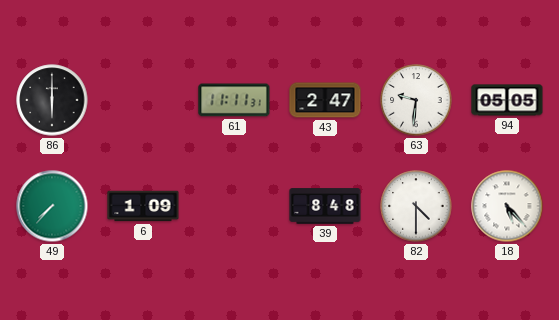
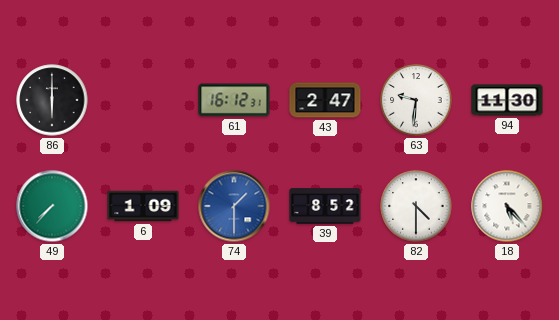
61: 11:11 -> 16:12
94: 05:05 -> 11:30
74: none -> 1:30
39: 8:48 -> 8:52
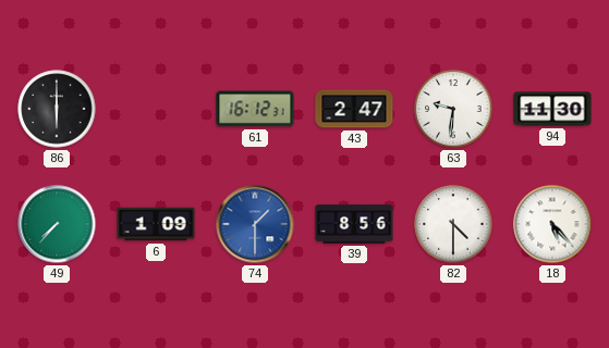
39: 8:52 -> 8:56
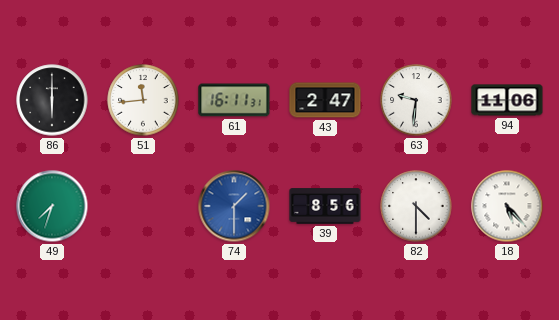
51: none -> 11:44
61: 16:12 -> 16:11
94: 11:30 -> 11:06
49: 7:37 -> 7:33
6: 1:09 -> none
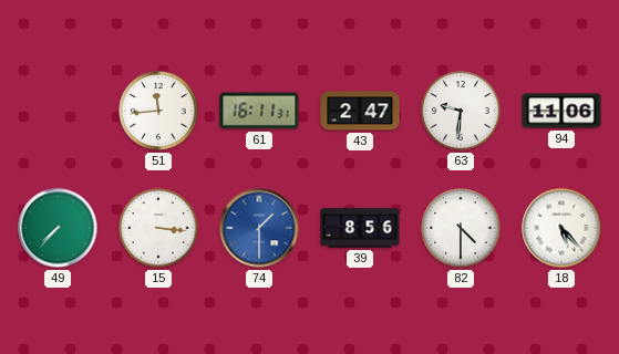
86: 6:00 -> none
49: 7:33 -> 7:37
15: none -> 3:16
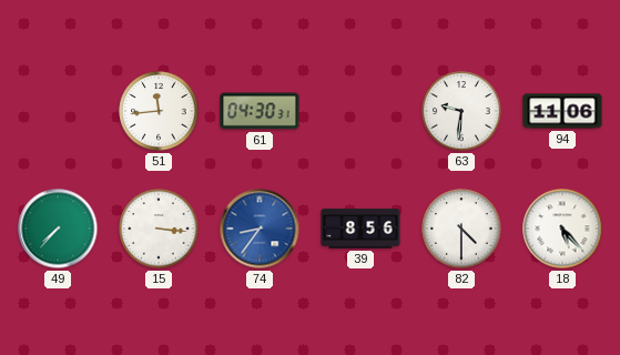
61: 16:11 -> 04:30
43: 2:47 -> none
74: 1:30 -> 8:36
